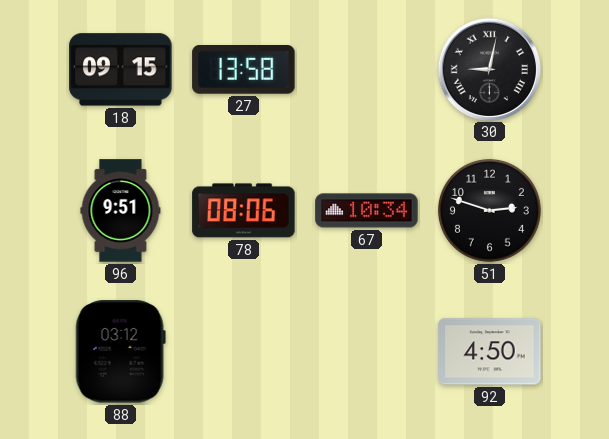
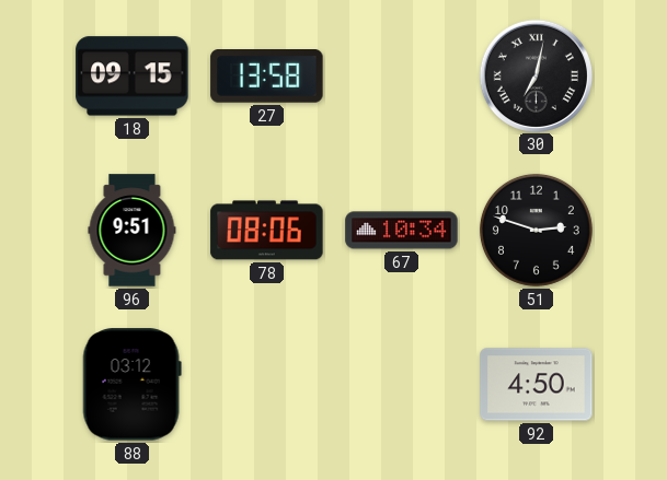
30: 9:02 -> 7:02
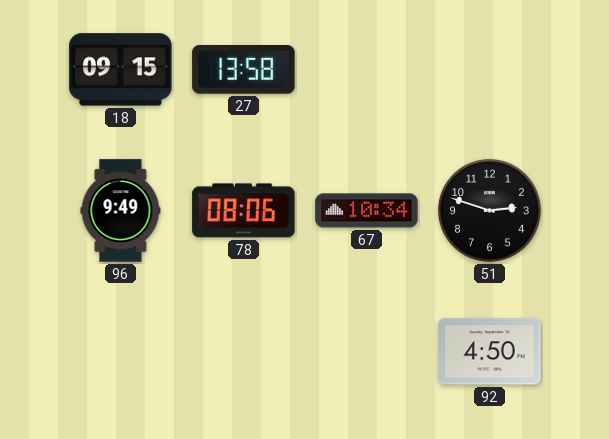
30: 7:02 -> none
96: 9:51 -> 9:49
88: 03:12 -> none
